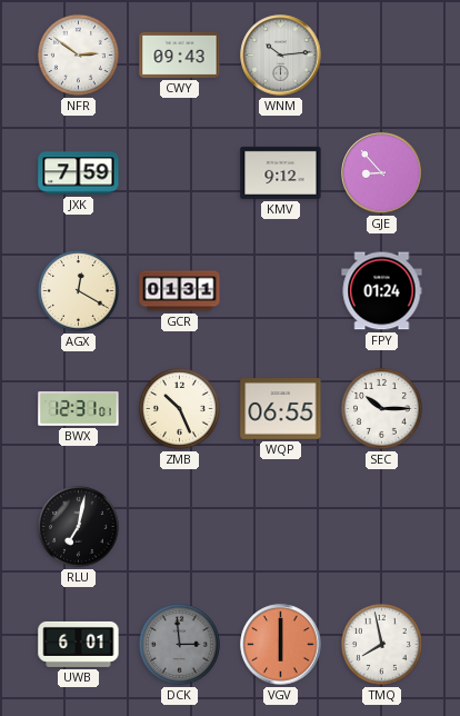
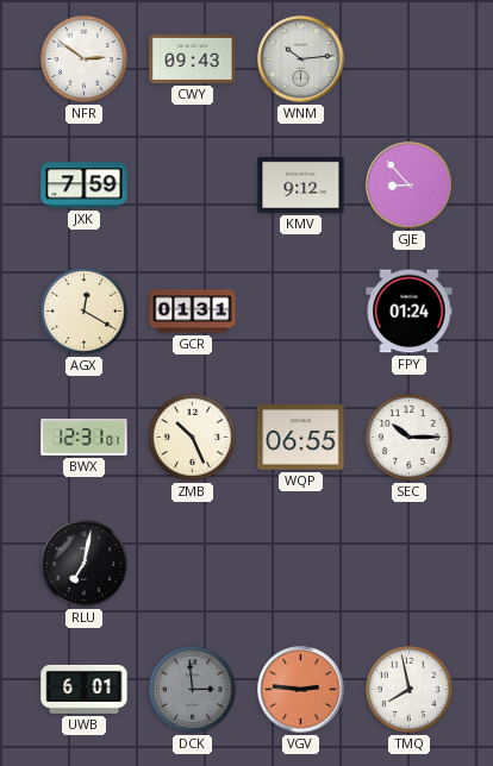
VGV: 6:00 -> 2:46
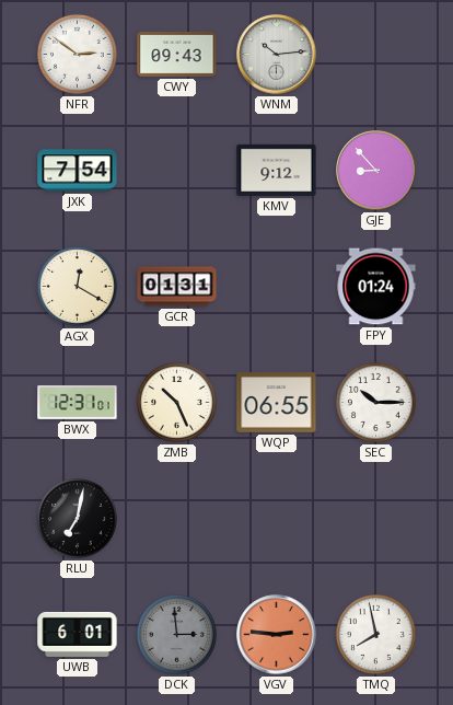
JXK: 7:59 -> 7:54
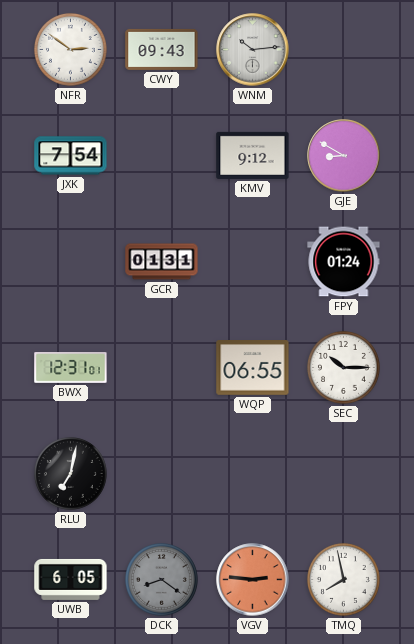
GJE: 8:53 -> 8:50
AGX: 12:20 -> none
ZMB: 10:26 -> none
UWB: 6:01 -> 6:05
DCK: 2:59 -> 8:21
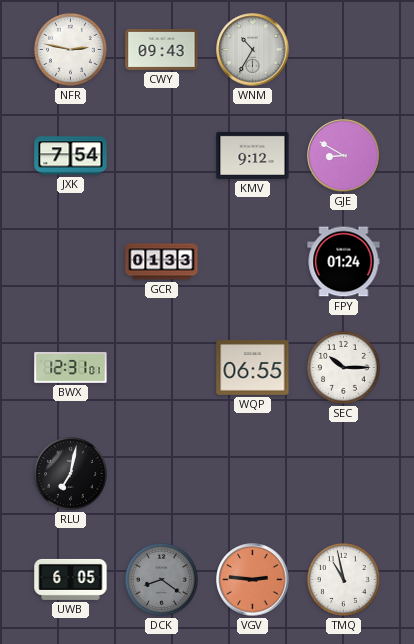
NFR: 2:51 -> 2:47
WNM: 10:14 -> 10:35
GCR: 01:31 -> 01:33
TMQ: 7:58 -> 10:58
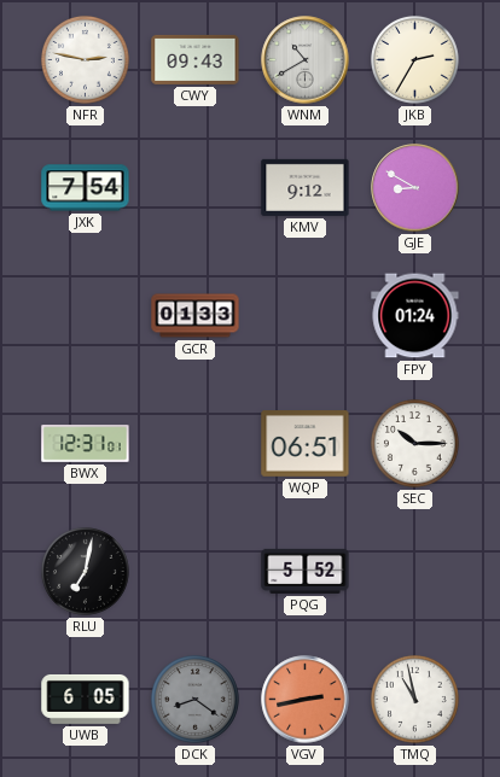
WNM: 10:35 -> 10:40
JKB: none -> 2:35
WQP: 06:55 -> 06:51
PQG: none -> 5:52
VGV: 2:46 -> 2:43
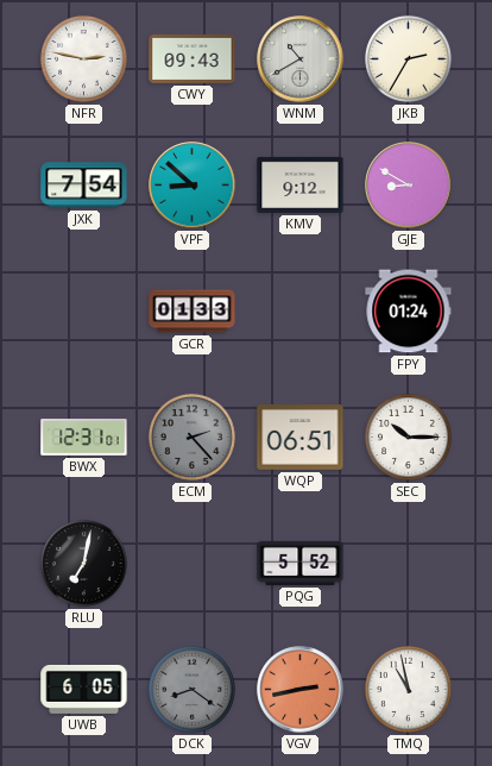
VPF: none -> 8:52
ECM: none -> 2:23
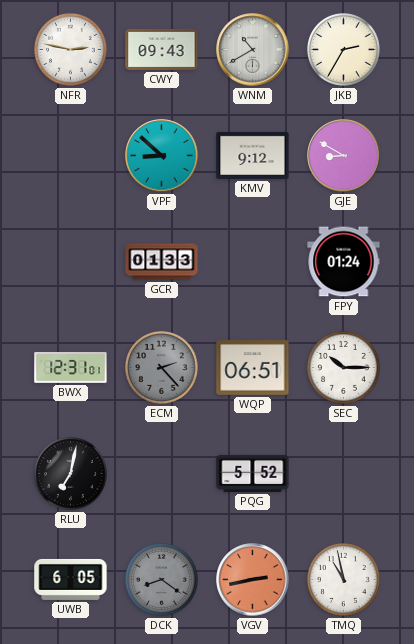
JXK: 7:54 -> none
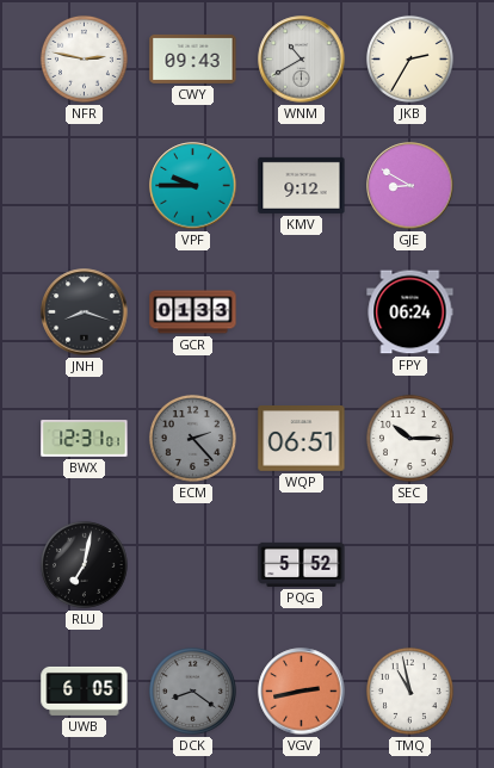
VPF: 8:52 -> 9:45
JNH: none -> 8:18
FPY: 01:24 -> 06:24
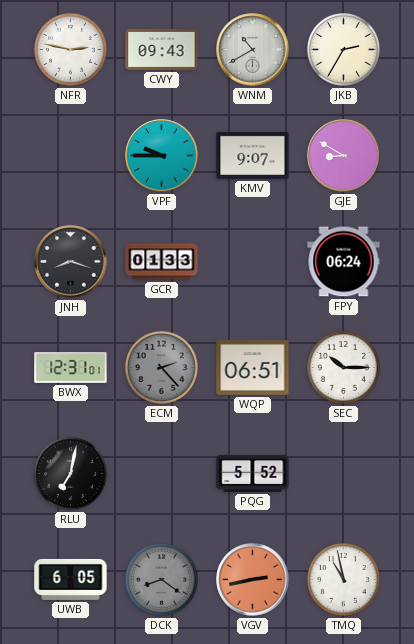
KMV: 9:12 -> 9:07
